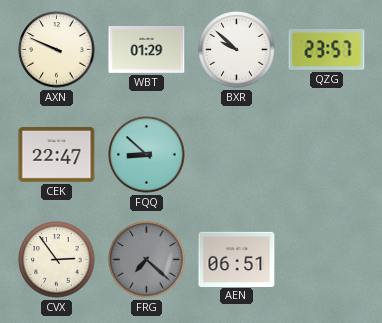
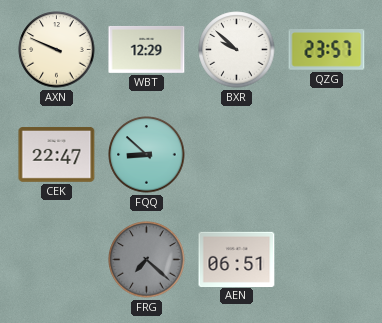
WBT: 01:29 -> 12:29
CVX: 2:54 -> none
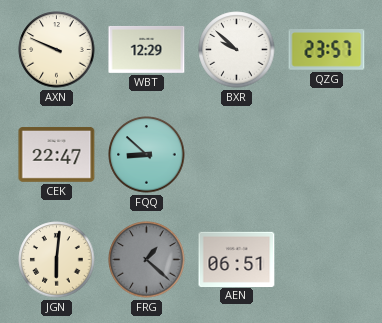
JGN: none -> 6:01
FRG: 7:22 -> 1:22
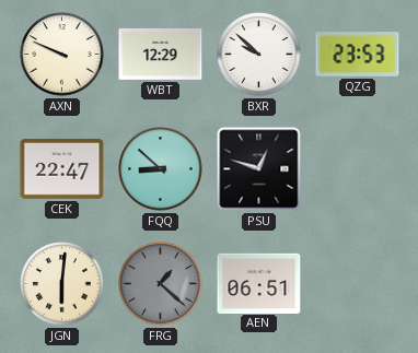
QZG: 23:57 -> 23:53
PSU: none -> 12:48
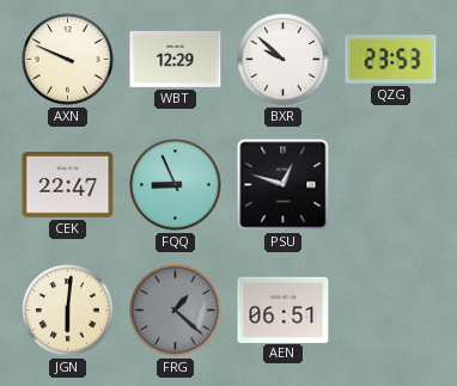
FQQ: 8:52 -> 8:56
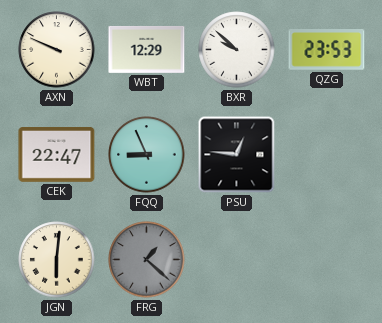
PSU: 12:48 -> 12:46
AEN: 06:51 -> none
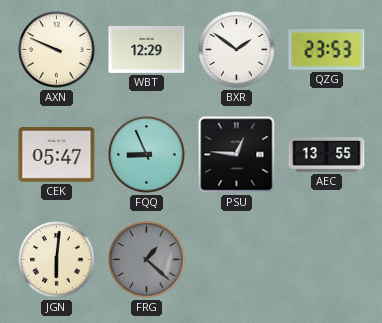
BXR: 9:52 -> 1:51
CEK: 22:47 -> 05:47
AEC: none -> 13:55
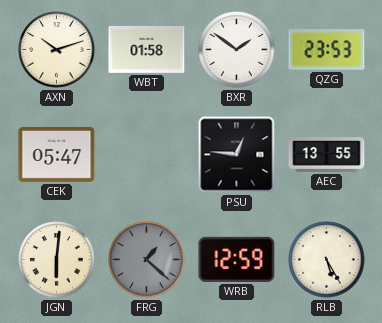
AXN: 9:49 -> 10:12
WBT: 12:29 -> 01:58
FQQ: 8:56 -> none
WRB: none -> 12:59
RLB: none -> 5:25
